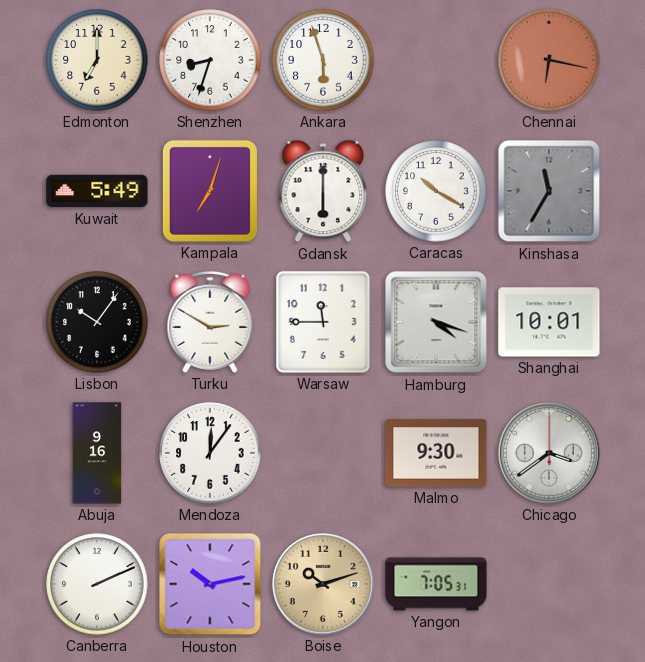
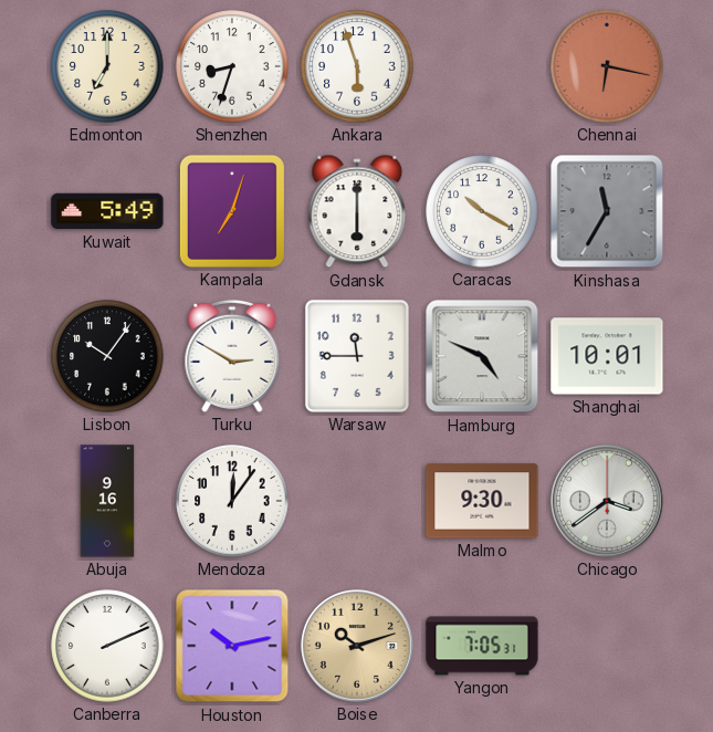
Hamburg: 4:18 -> 4:49
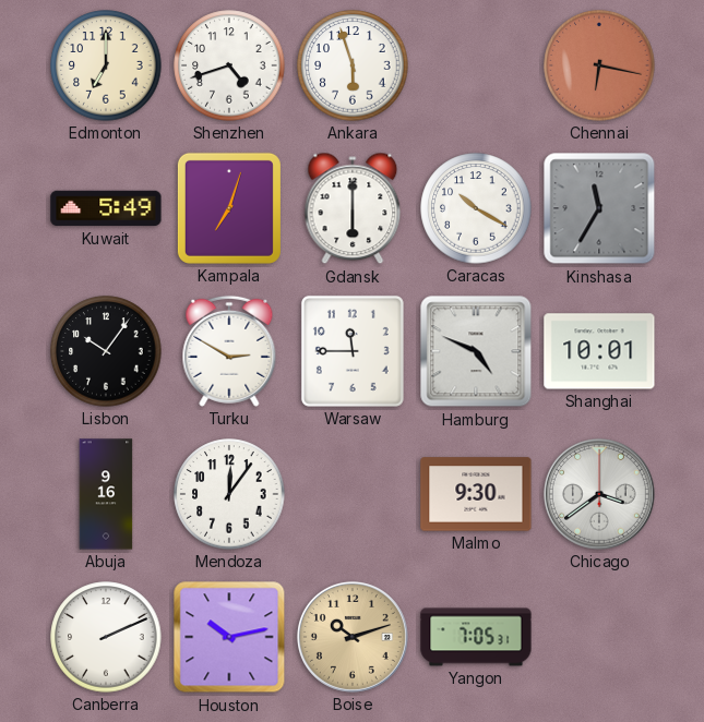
Shenzhen: 8:33 -> 4:42
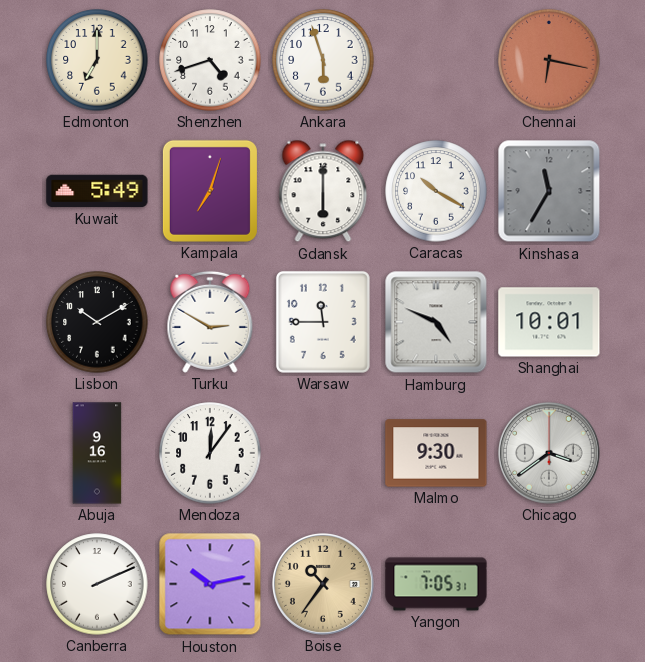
Lisbon: 10:06 -> 10:10
Boise: 10:12 -> 10:36
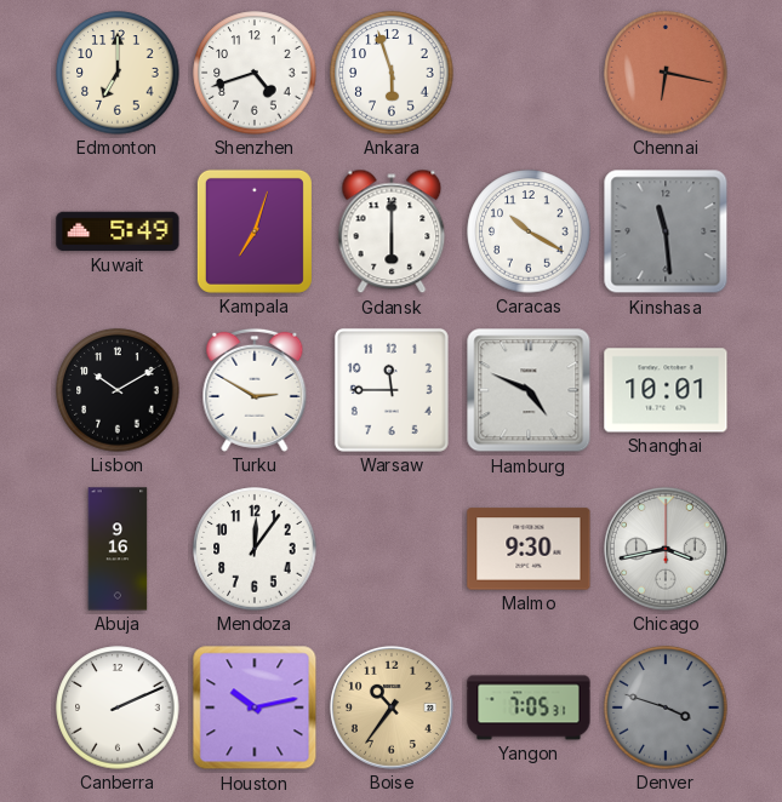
Kinshasa: 11:35 -> 11:29
Chicago: 3:39 -> 3:43
Denver: none -> 3:48
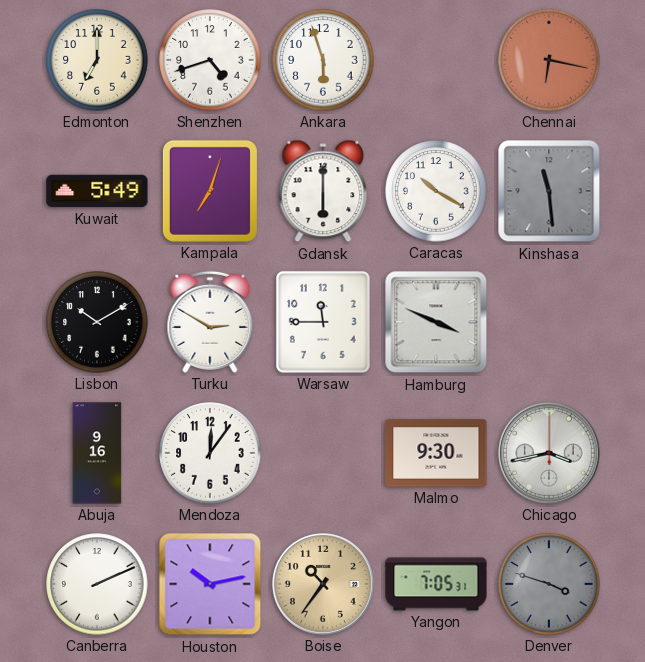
Hamburg: 4:49 -> 3:49
Shanghai: 10:01 -> none
